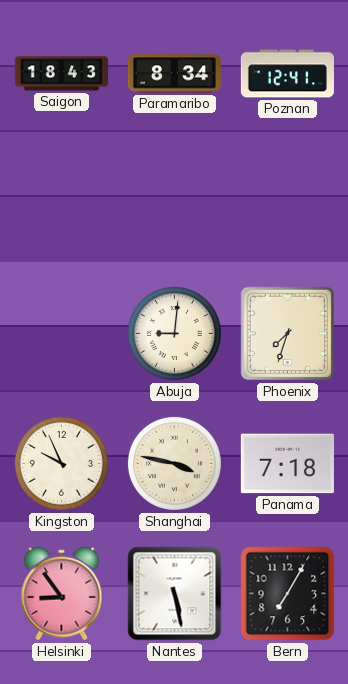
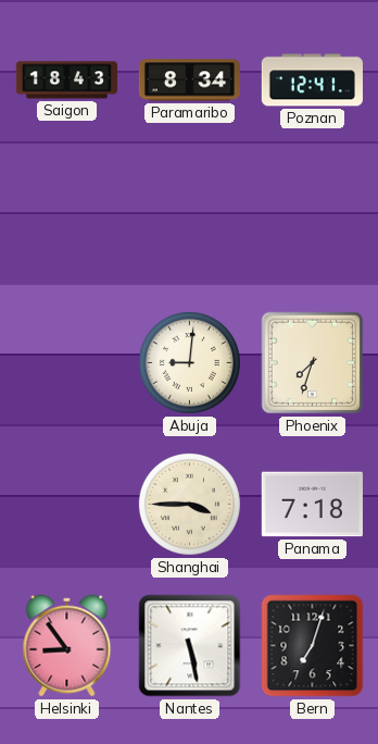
Kingston: 9:56 -> none
Shanghai: 3:47 -> 3:45
Bern: 7:05 -> 7:03
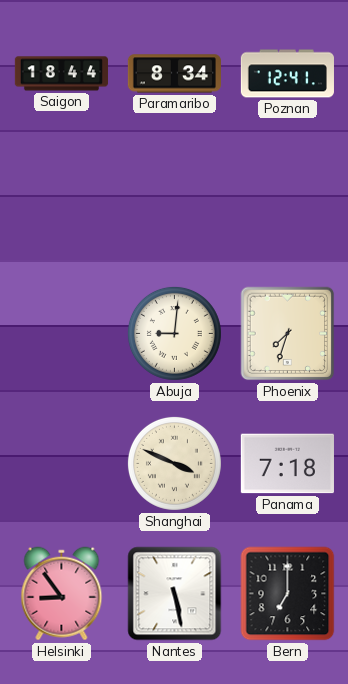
Saigon: 18:43 -> 18:44
Shanghai: 3:45 -> 3:49
Bern: 7:03 -> 7:00
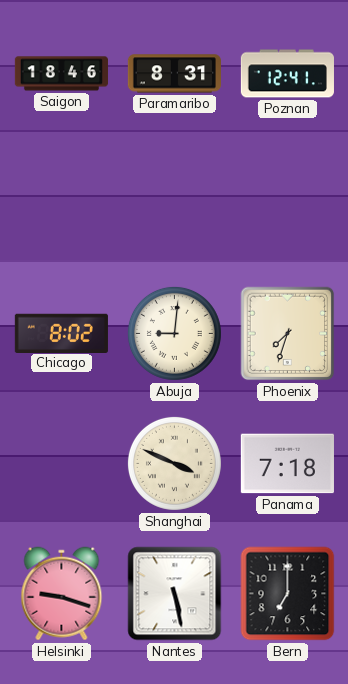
Saigon: 18:44 -> 18:46
Paramaribo: 8:34 -> 8:31
Chicago: none -> 8:02
Helsinki: 8:54 -> 9:18
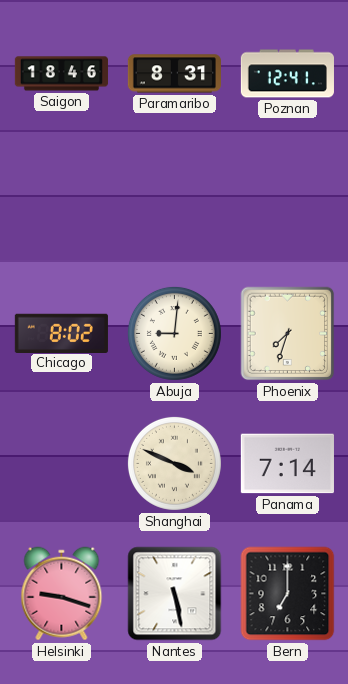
Panama: 7:18 -> 7:14
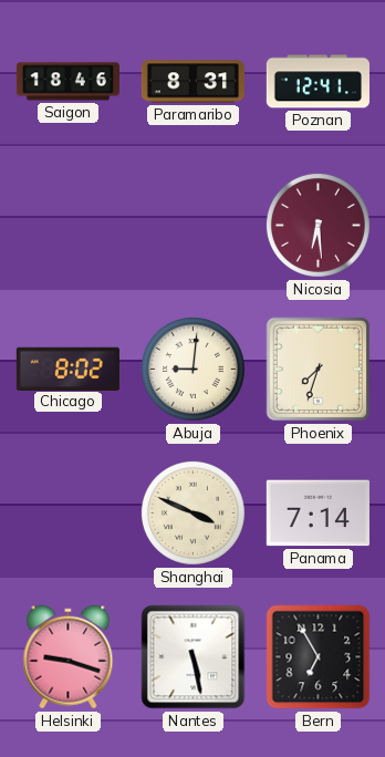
Nicosia: none -> 6:29
Bern: 7:00 -> 6:55
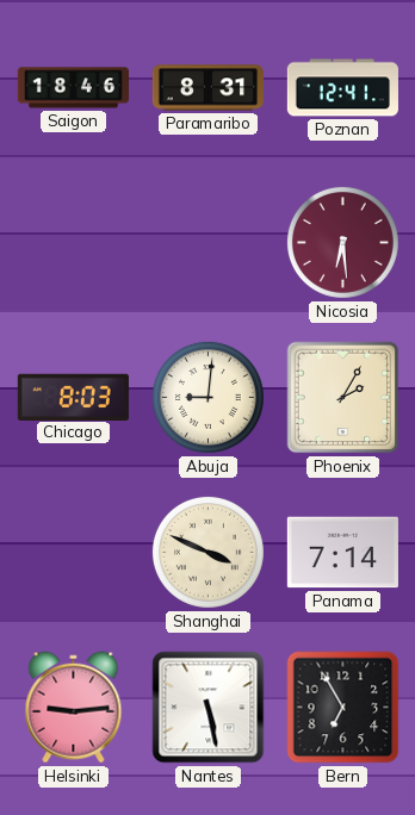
Chicago: 8:02 -> 8:03
Phoenix: 7:33 -> 2:05
Helsinki: 9:18 -> 9:14
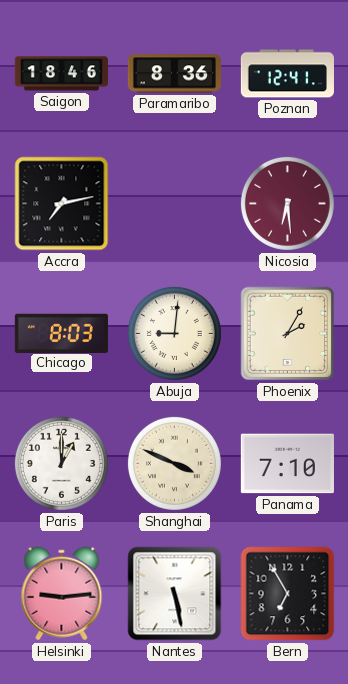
Paramaribo: 8:31 -> 8:36
Accra: none -> 7:13
Paris: none -> 1:00
Panama: 7:14 -> 7:10
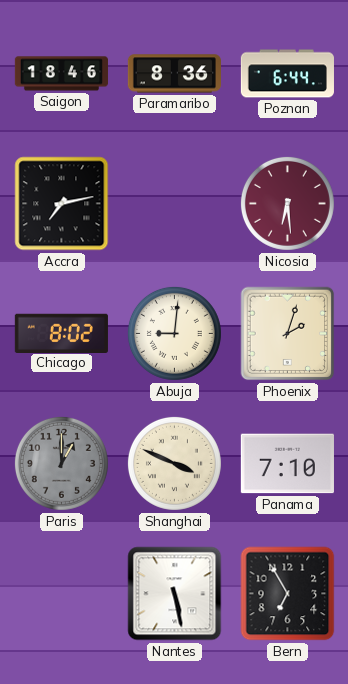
Poznan: 12:41 -> 6:44
Chicago: 8:03 -> 8:02
Phoenix: 2:05 -> 2:03
Paris dial: white -> grey
Helsinki: 9:14 -> none
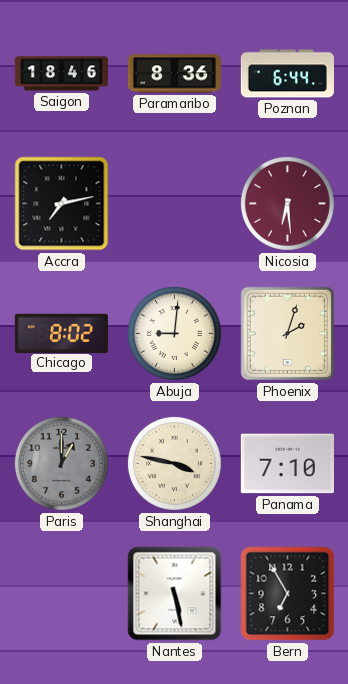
Shanghai: 3:49 -> 3:47
